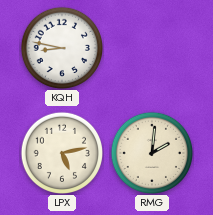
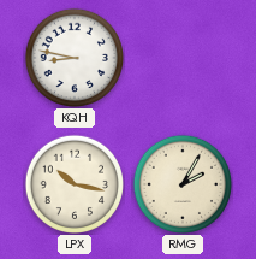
LPX: 5:13 -> 10:17
RMG: 2:01 -> 2:05
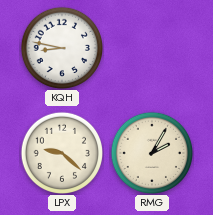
LPX: 10:17 -> 9:22
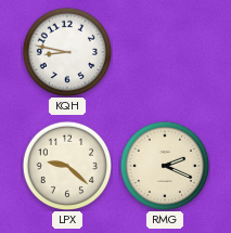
RMG: 2:05 -> 2:19
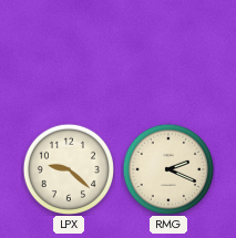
KQH: 8:47 -> none
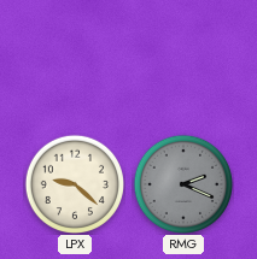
RMG dial: cream -> grey
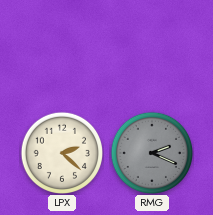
LPX: 9:22 -> 2:22
